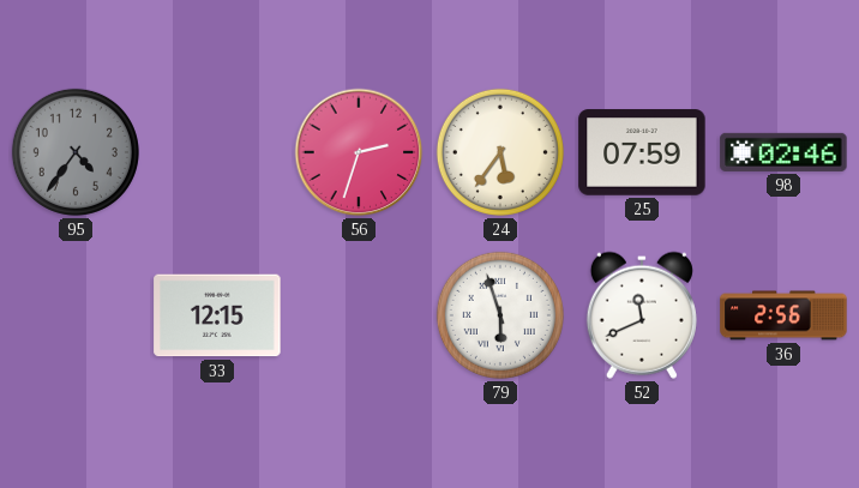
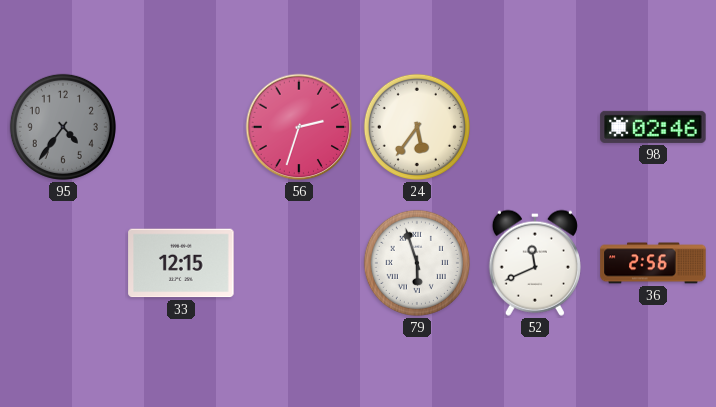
25: 07:59 -> none
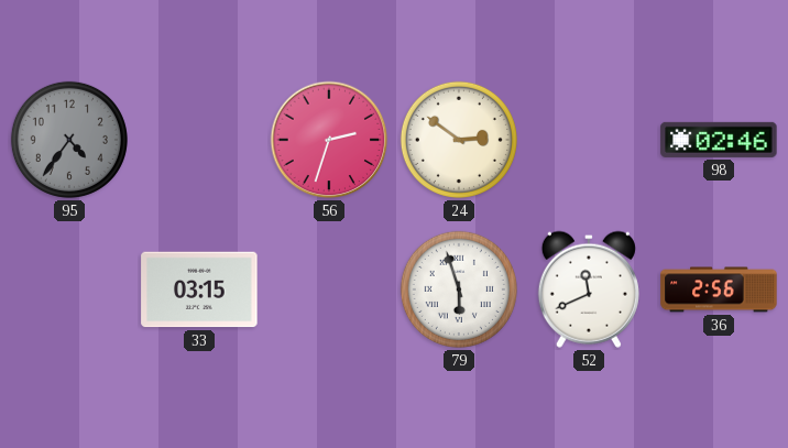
24: 5:36 -> 2:51
33: 12:15 -> 03:15
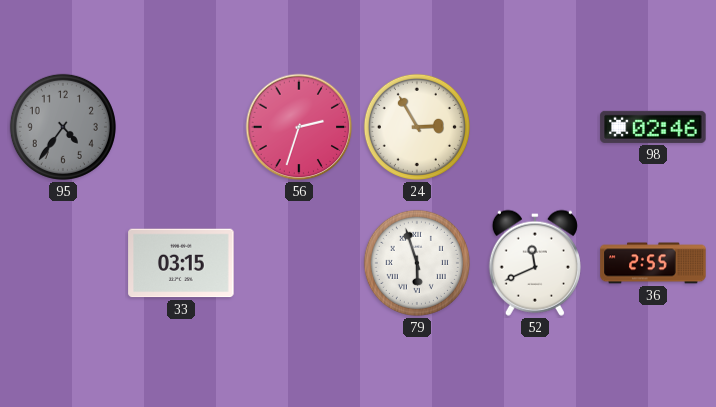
24: 2:51 -> 2:55
36: 2:56 -> 2:55
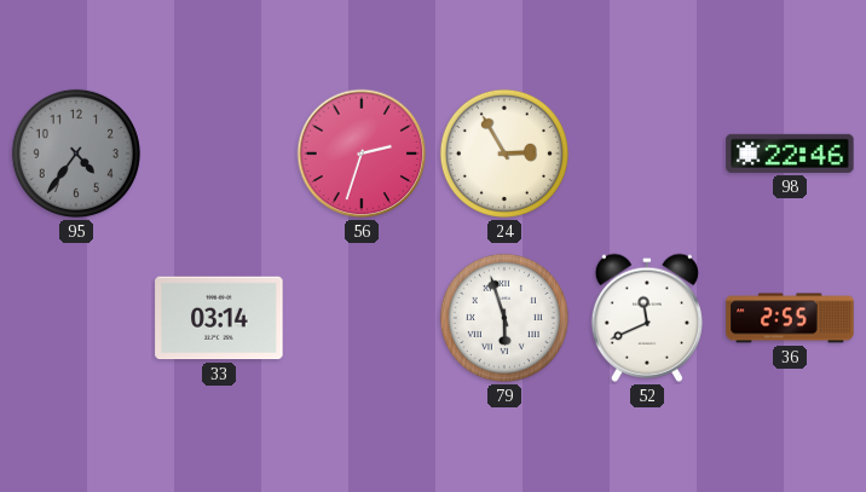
98: 02:46 -> 22:46
33: 03:15 -> 03:14
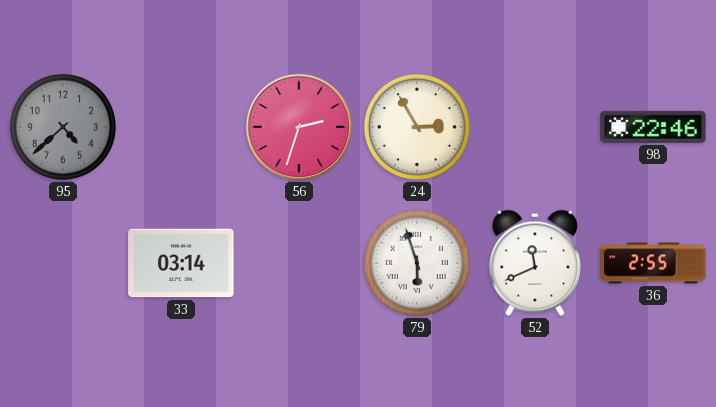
95: 4:36 -> 4:38
